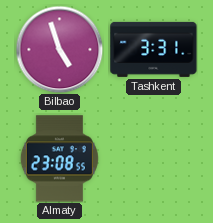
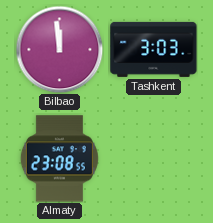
Bilbao: 4:57 -> 11:59
Tashkent: 3:31 -> 3:03
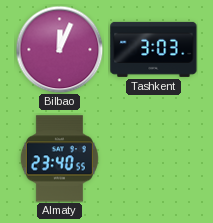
Bilbao: 11:59 -> 12:04
Almaty: 23:08 -> 23:40
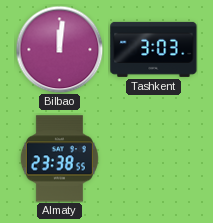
Bilbao: 12:04 -> 12:01
Almaty: 23:40 -> 23:38
